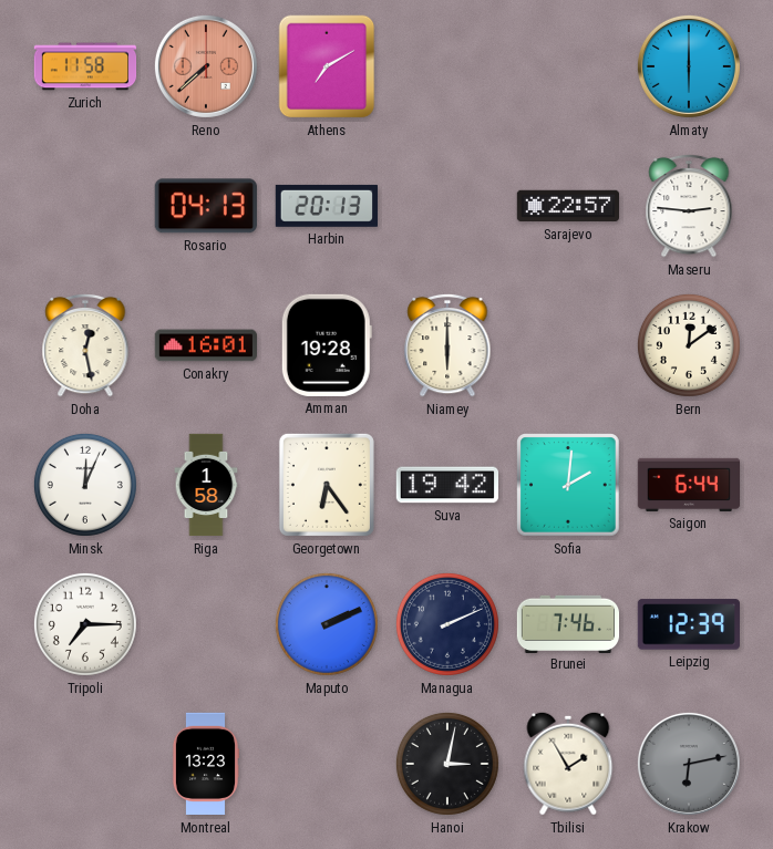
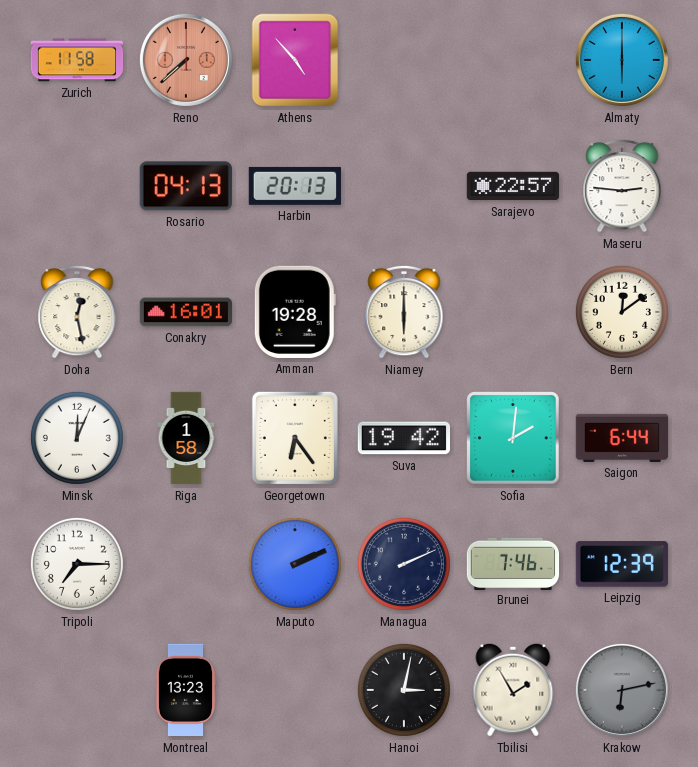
Athens: 7:10 -> 4:53
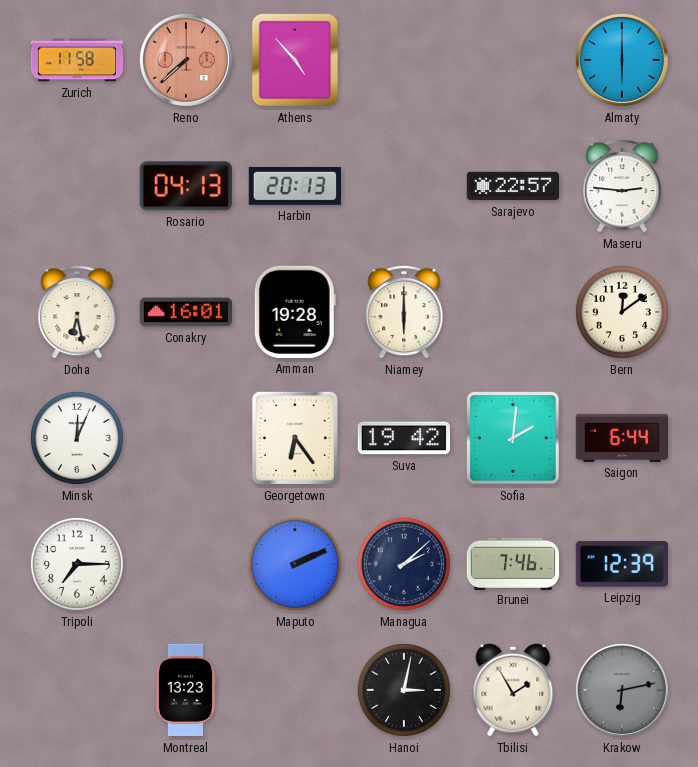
Doha: 12:28 -> 6:28
Riga: 1:58 -> none
Managua: 2:11 -> 2:08
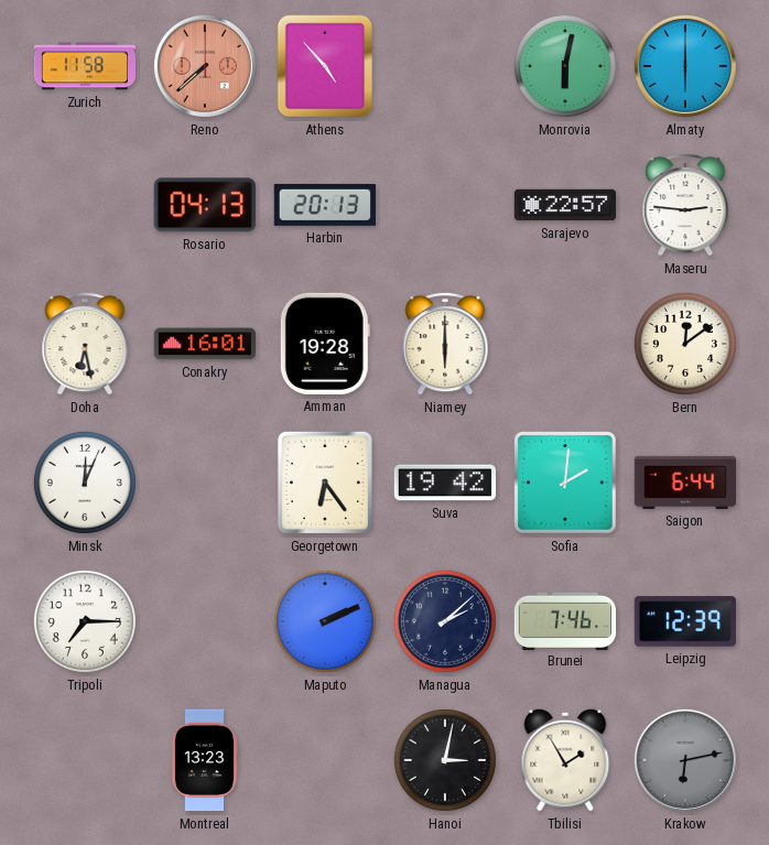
Monrovia: none -> 6:02
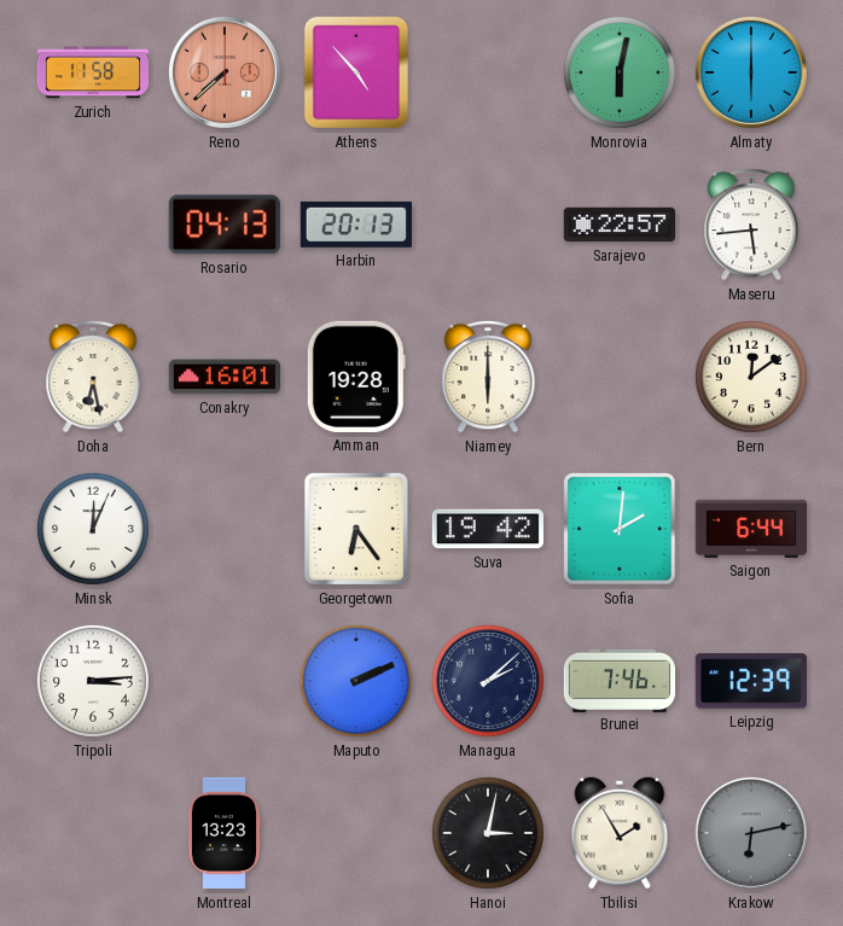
Maseru: 2:46 -> 5:44
Tripoli: 7:15 -> 3:14
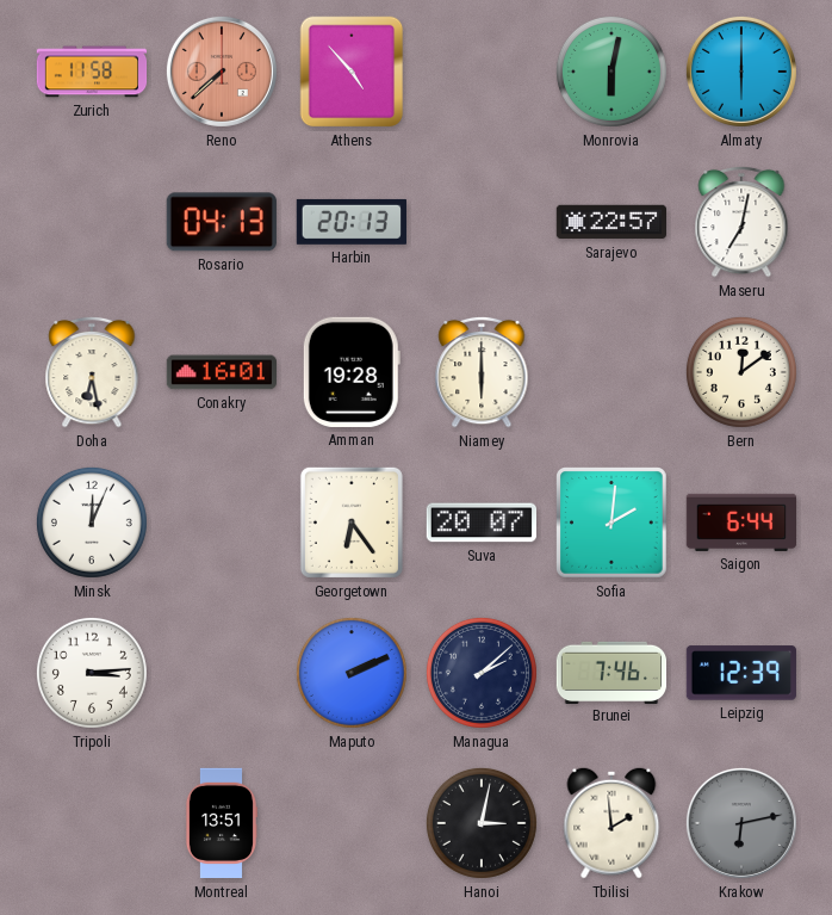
Maseru: 5:44 -> 7:02
Suva: 19:42 -> 20:07
Montreal: 13:23 -> 13:51
Tbilisi: 1:55 -> 1:59
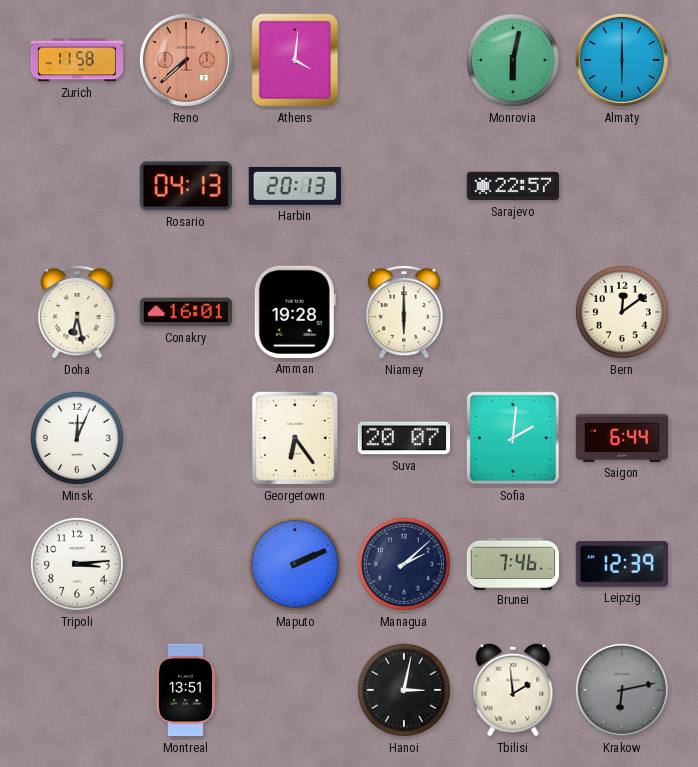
Athens: 4:53 -> 4:01
Maseru: 7:02 -> none
